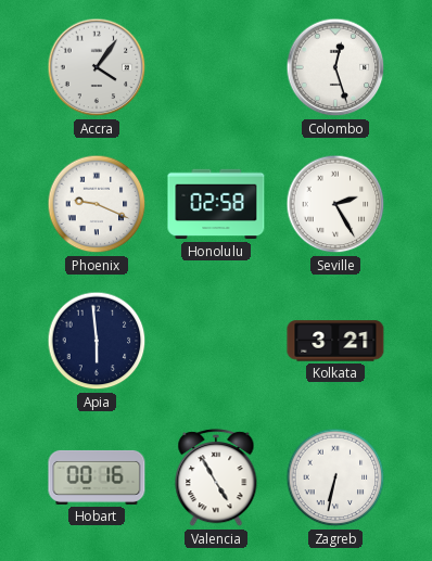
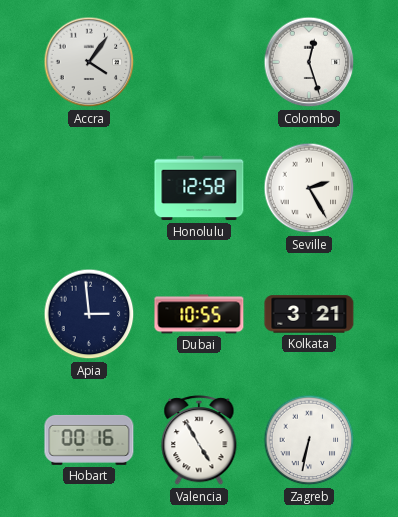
Phoenix: 9:19 -> none
Honolulu: 02:58 -> 12:58
Apia: 5:59 -> 2:59
Dubai: none -> 10:55
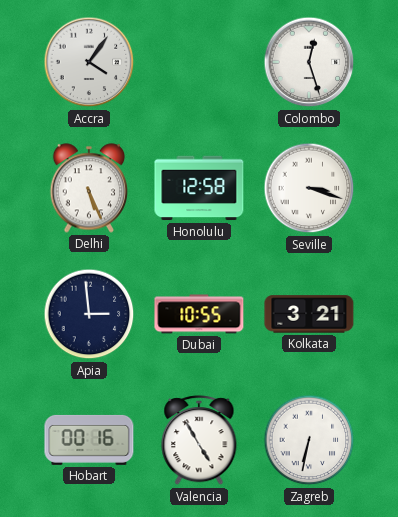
Delhi: none -> 5:26
Seville: 2:25 -> 3:18
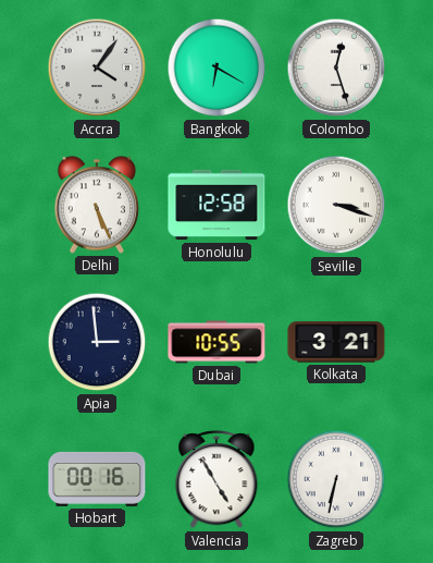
Bangkok: none -> 6:20
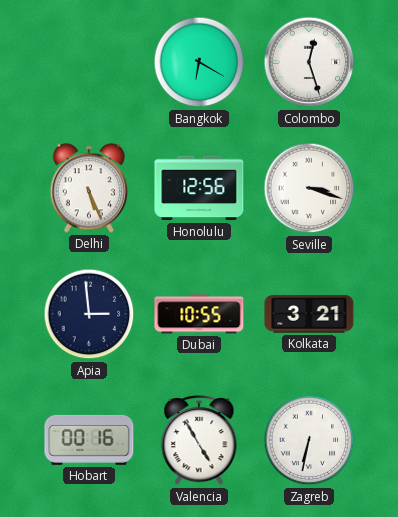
Accra: 4:06 -> none
Honolulu: 12:58 -> 12:56
